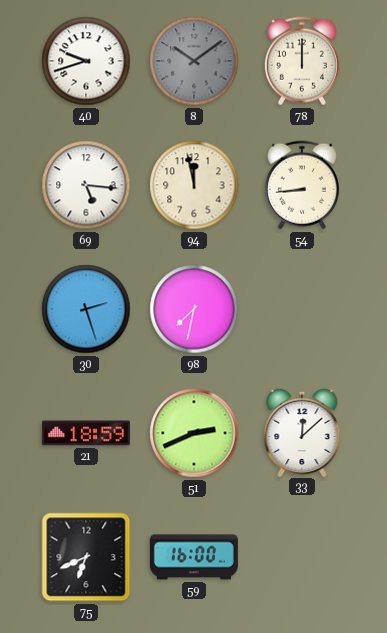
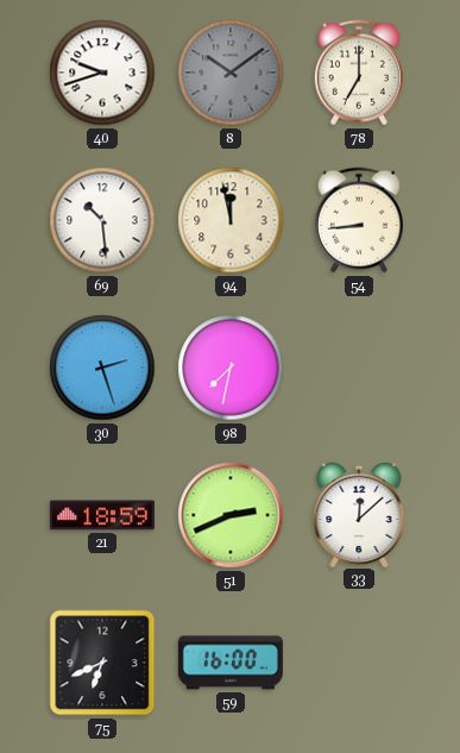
78: 12:00 -> 7:00
69: 5:16 -> 10:29
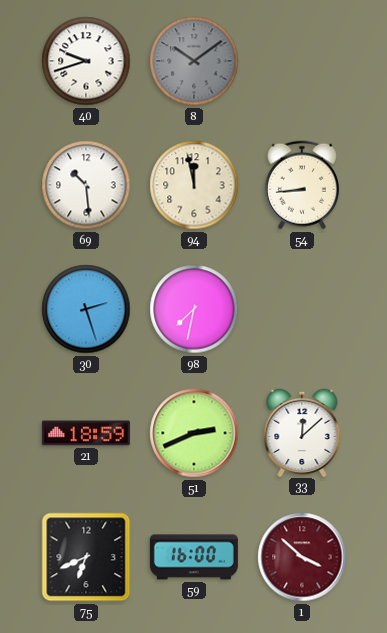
78: 7:00 -> none
1: none -> 3:52
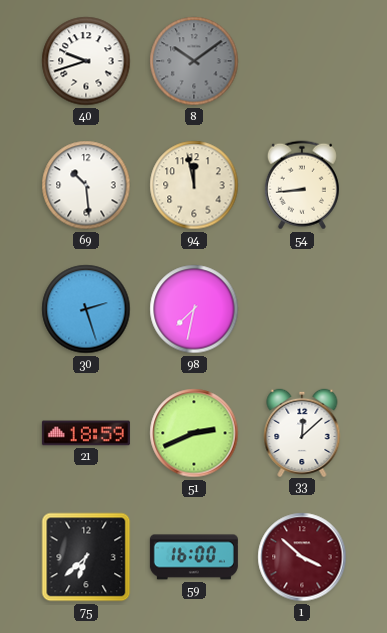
75: 6:41 -> 6:38
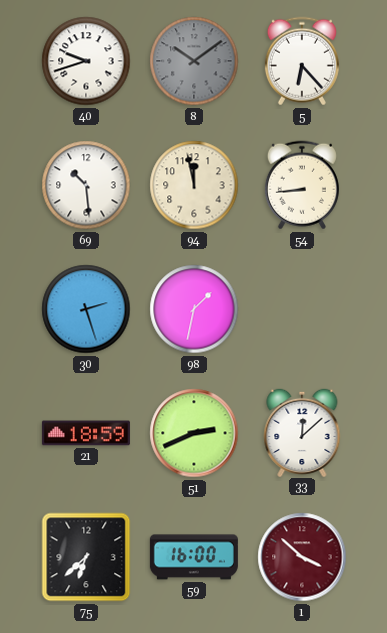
5: none -> 6:23
98: 7:32 -> 1:32
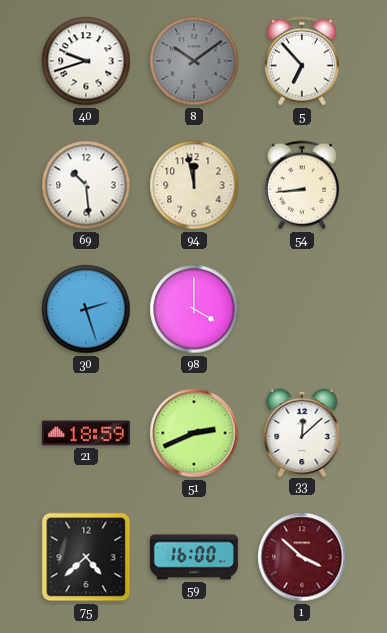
5: 6:23 -> 6:53
98: 1:32 -> 4:00
75: 6:38 -> 4:38
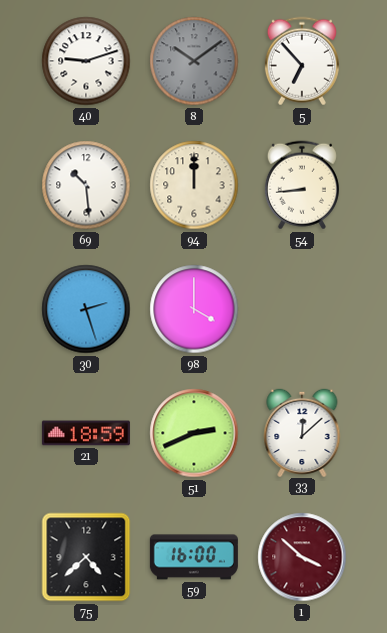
40: 9:42 -> 9:12
94: 11:58 -> 12:00
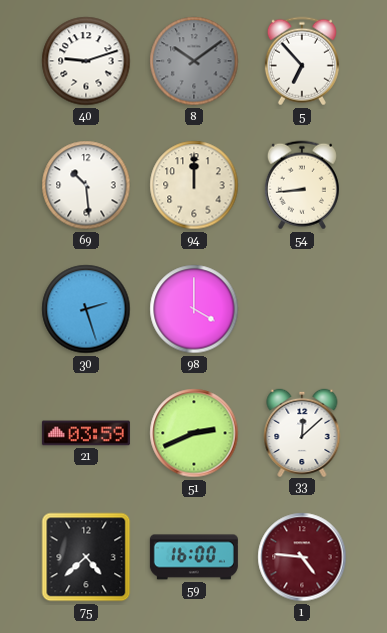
21: 18:59 -> 03:59
1: 3:52 -> 4:46
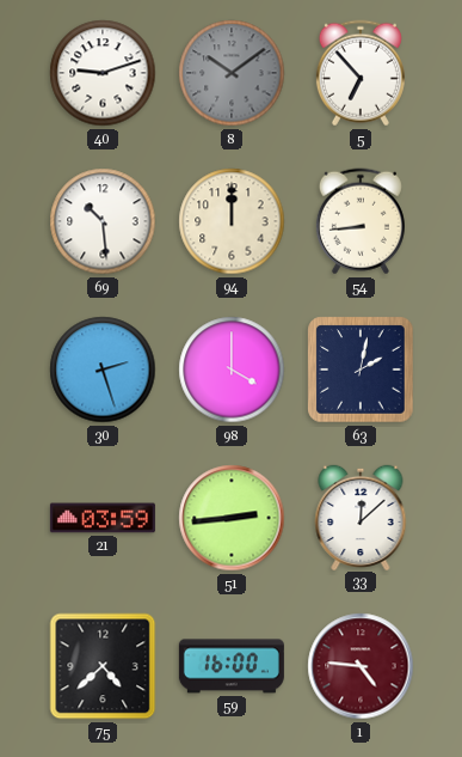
63: none -> 2:02
51: 2:41 -> 2:44
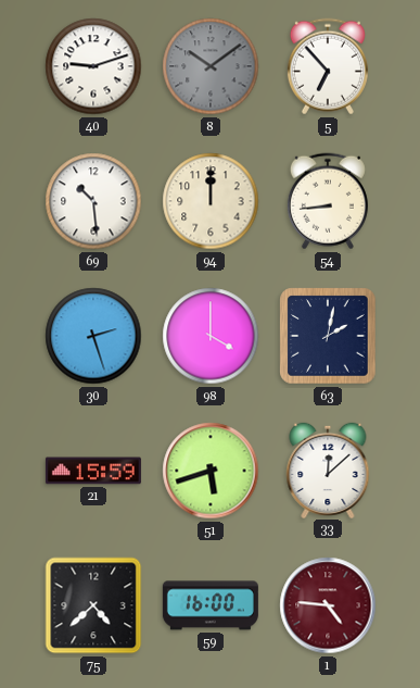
21: 03:59 -> 15:59
51: 2:44 -> 5:42
